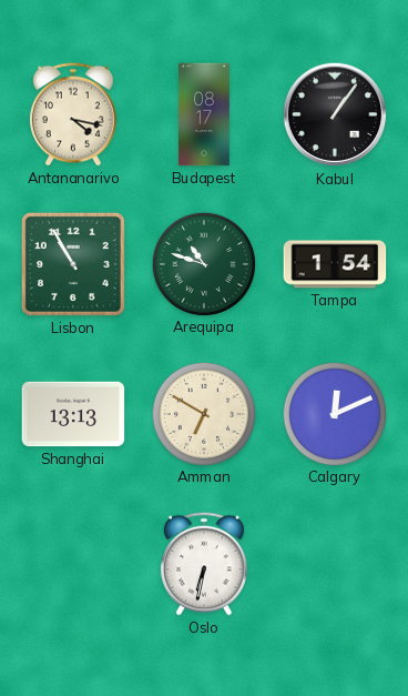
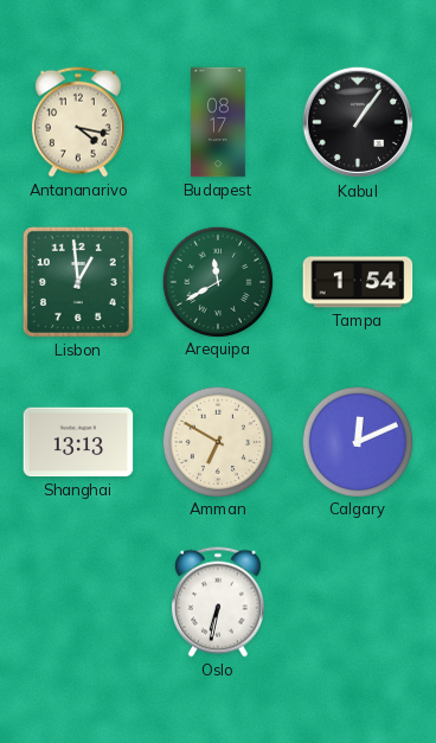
Lisbon: 10:55 -> 12:59
Arequipa: 10:48 -> 11:40
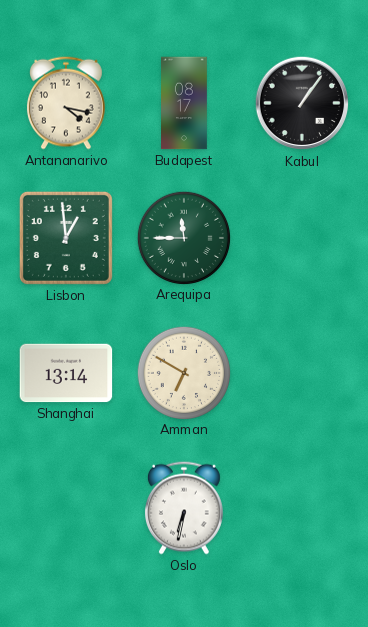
Arequipa: 11:40 -> 11:45
Tampa: 1:54 -> none
Shanghai: 13:13 -> 13:14
Calgary: 12:11 -> none
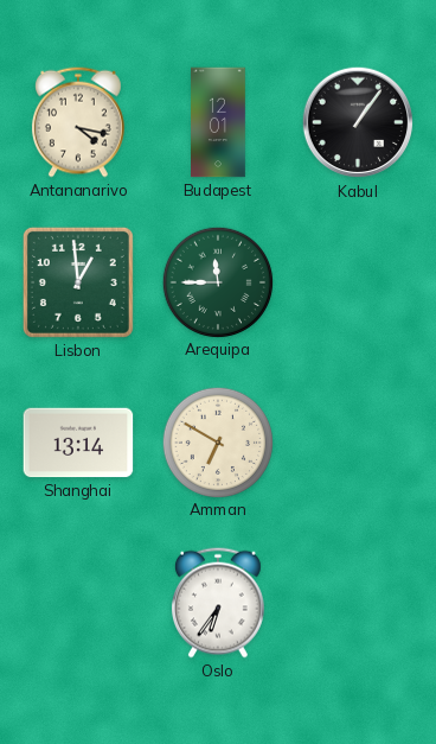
Budapest: 08:17 -> 12:01
Oslo: 6:32 -> 6:36
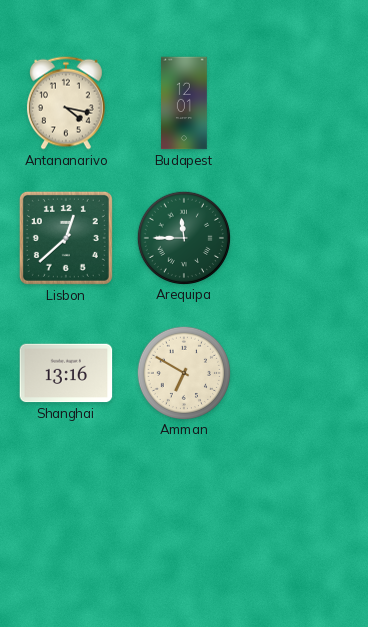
Kabul: 1:06 -> none
Lisbon: 12:59 -> 12:38
Shanghai: 13:14 -> 13:16
Oslo: 6:36 -> none
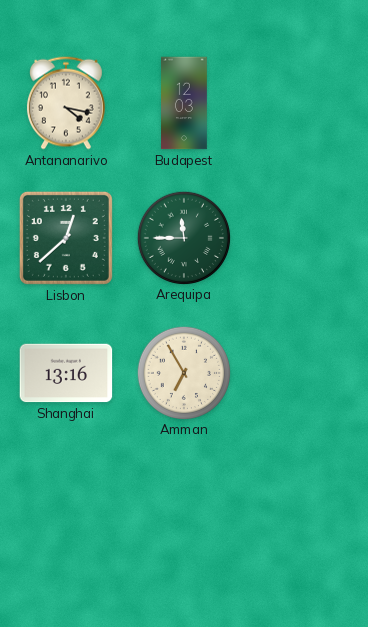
Budapest: 12:01 -> 12:03
Amman: 6:50 -> 6:55
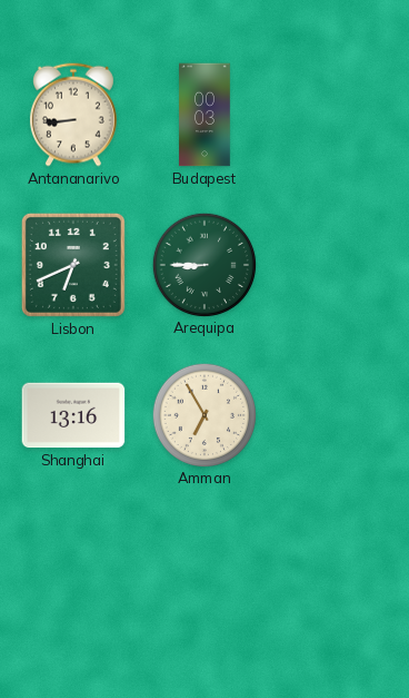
Antananarivo: 4:17 -> 8:44
Budapest: 12:03 -> 00:03
Lisbon: 12:38 -> 6:41
Arequipa: 11:45 -> 8:45
